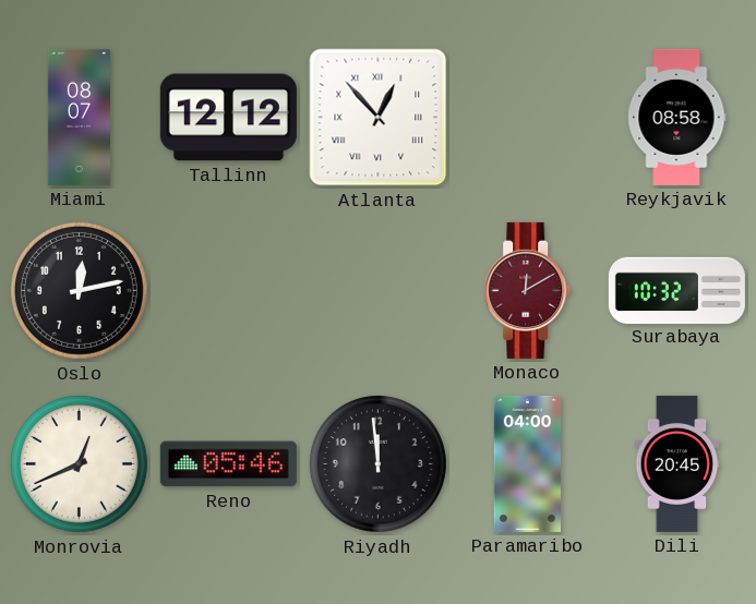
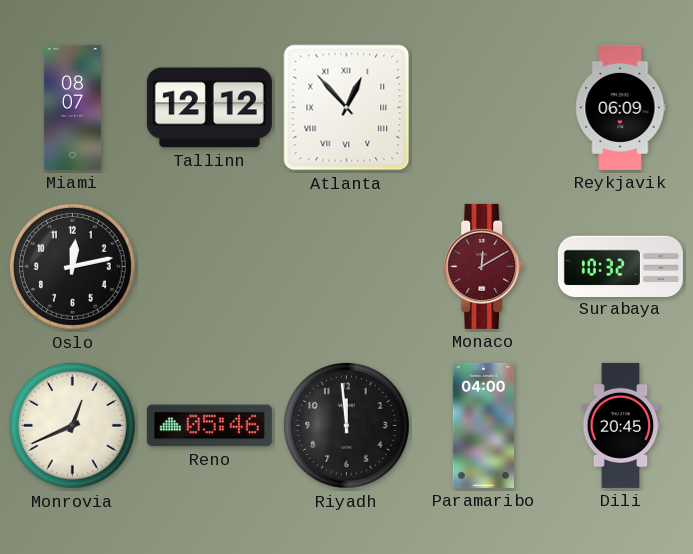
Reykjavik: 08:58 -> 06:09
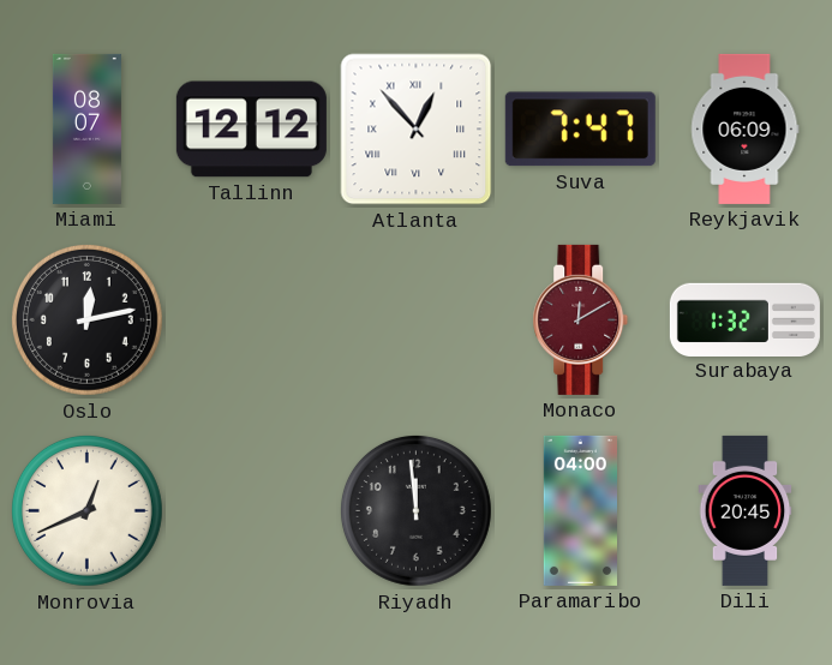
Suva: none -> 7:47
Surabaya: 10:32 -> 1:32
Reno: 05:46 -> none
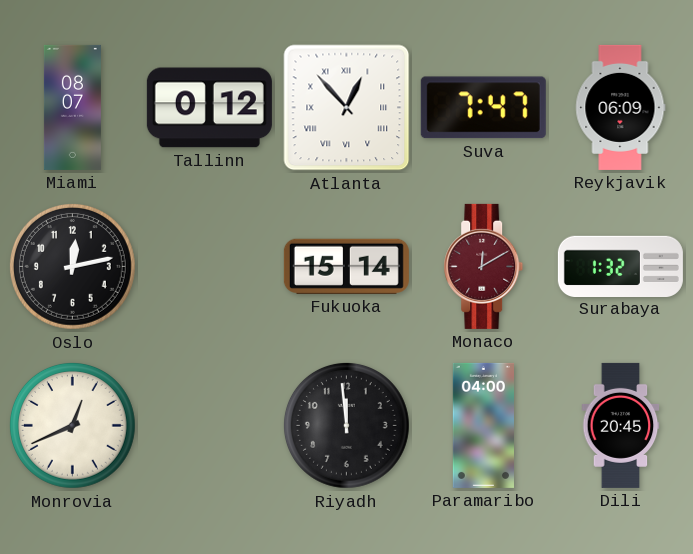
Tallinn: 12:12 -> 0:12
Fukuoka: none -> 15:14
